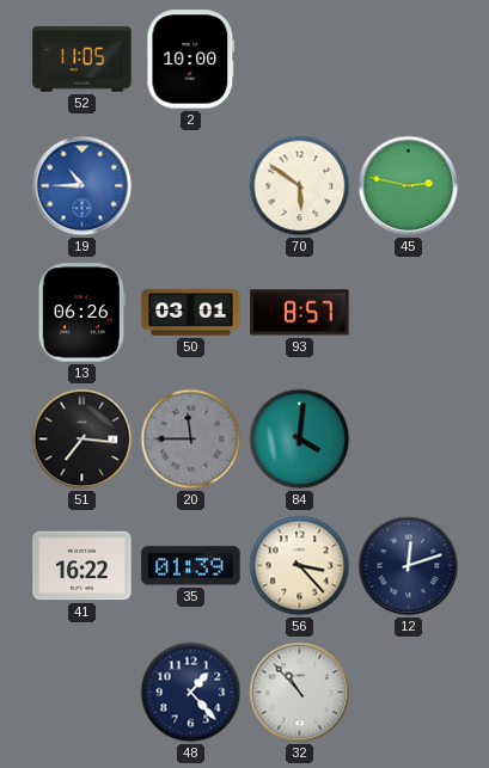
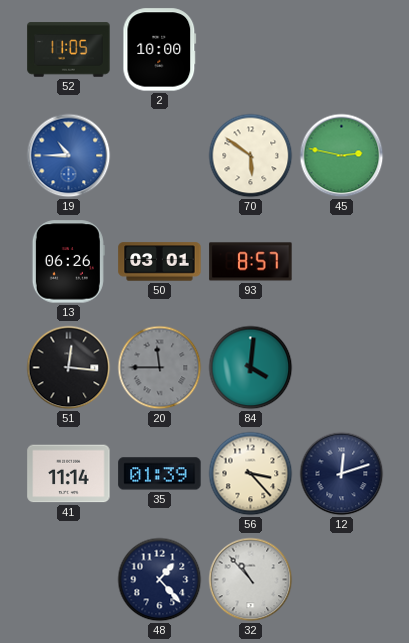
51: 7:16 -> 12:16
41: 16:22 -> 11:14
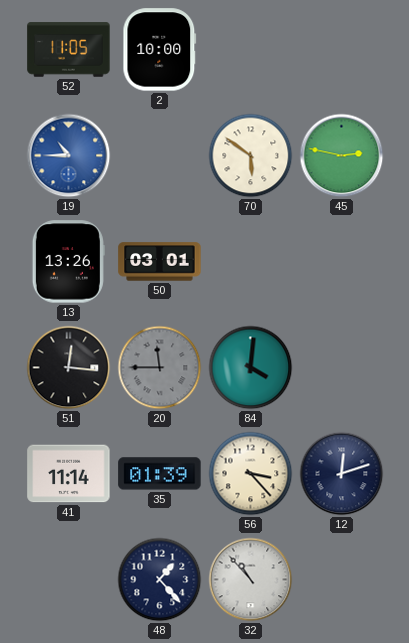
13: 06:26 -> 13:26
93: 8:57 -> none
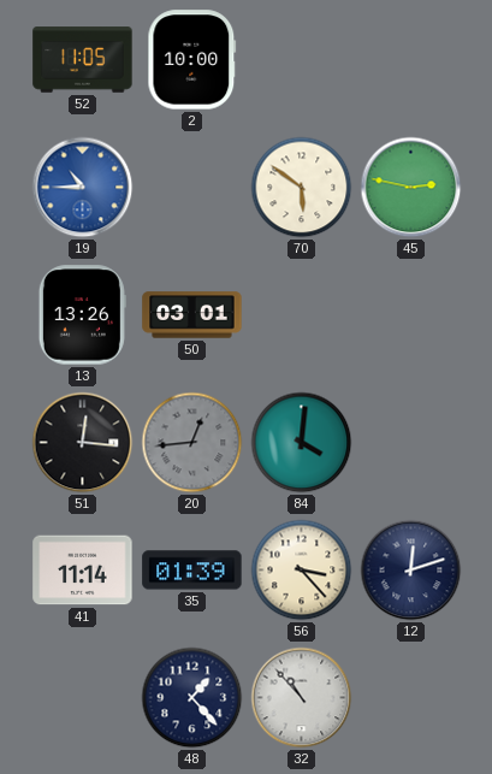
20: 11:45 -> 12:44
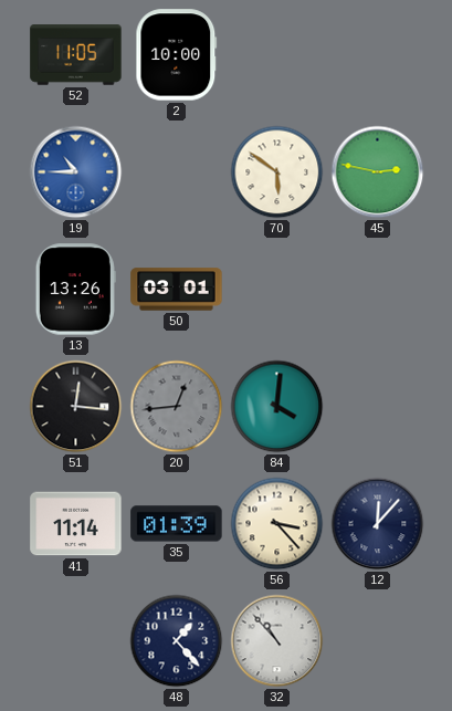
12: 12:12 -> 12:07
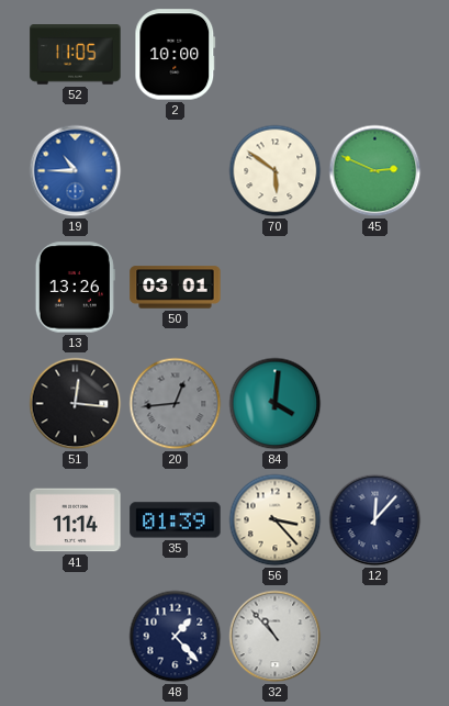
45: 2:47 -> 2:49
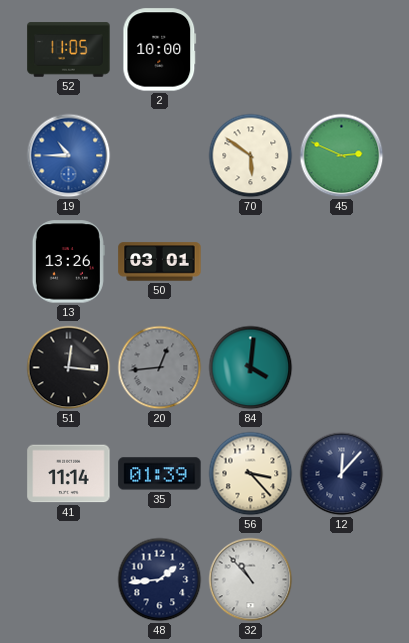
48: 1:23 -> 1:44
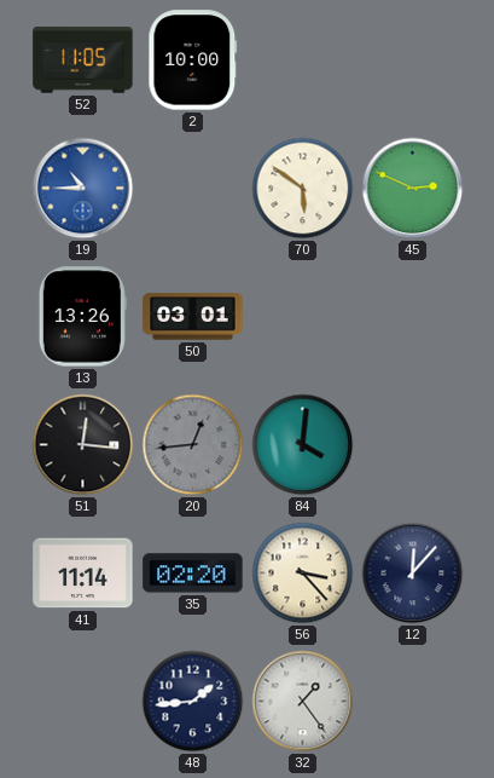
35: 01:39 -> 02:20
32: 10:53 -> 1:24
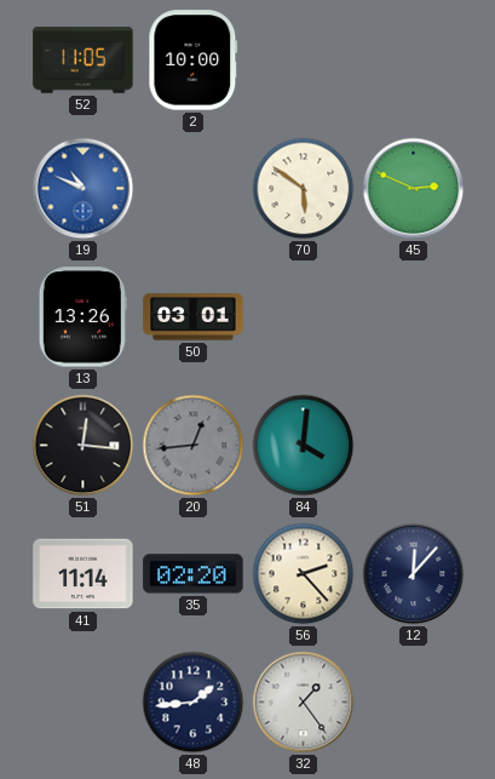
19: 10:45 -> 10:49
56: 3:23 -> 2:23
